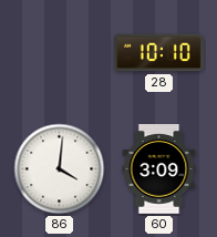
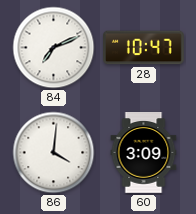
84: none -> 7:11
28: 10:10 -> 10:47
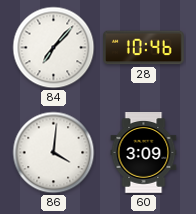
84: 7:11 -> 7:07
28: 10:47 -> 10:46
